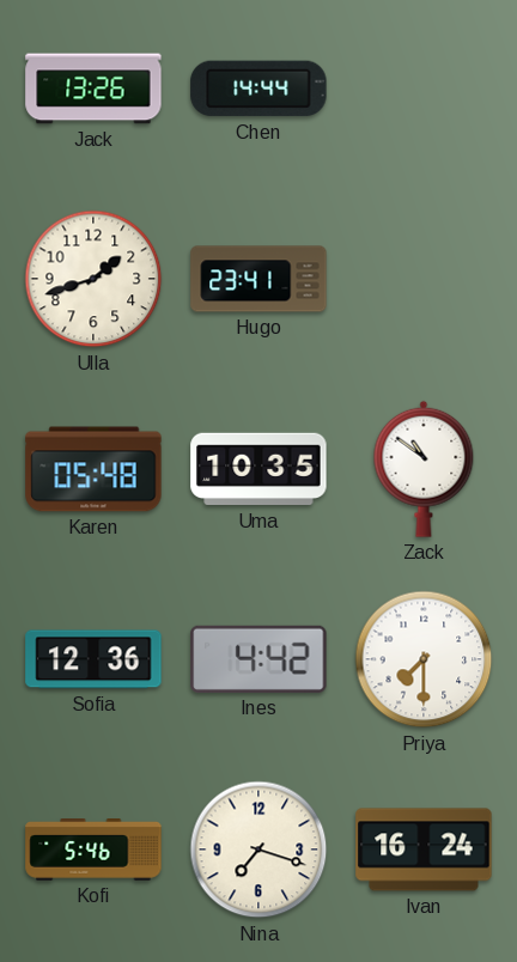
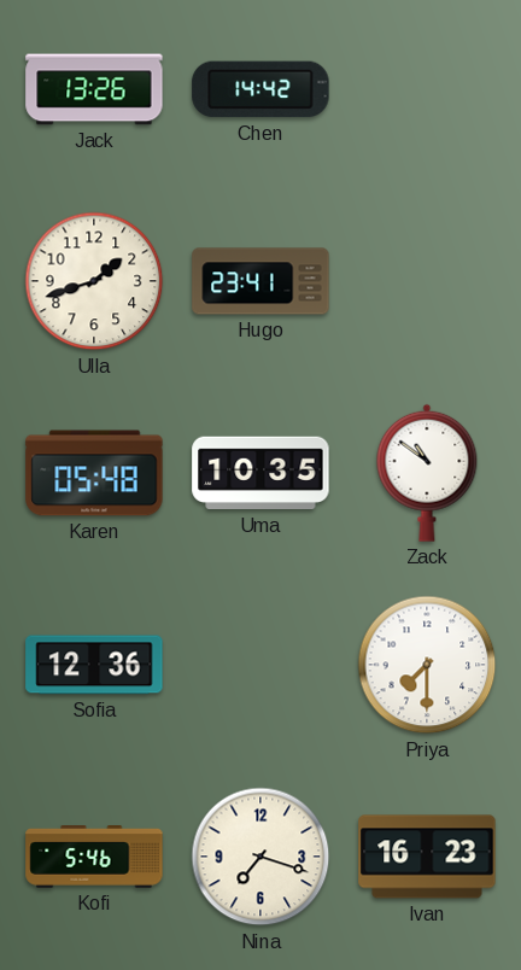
Chen: 14:44 -> 14:42
Ines: 4:42 -> none
Ivan: 16:24 -> 16:23
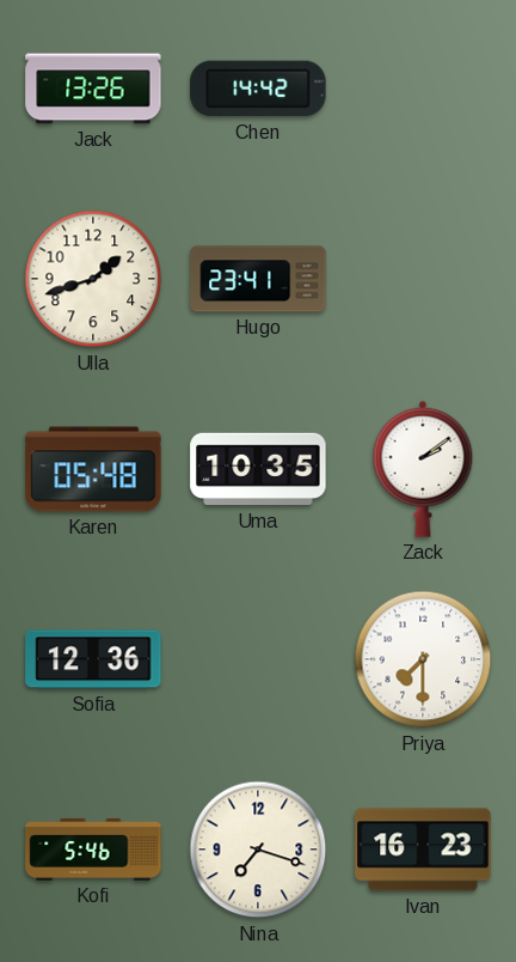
Zack: 10:51 -> 2:09
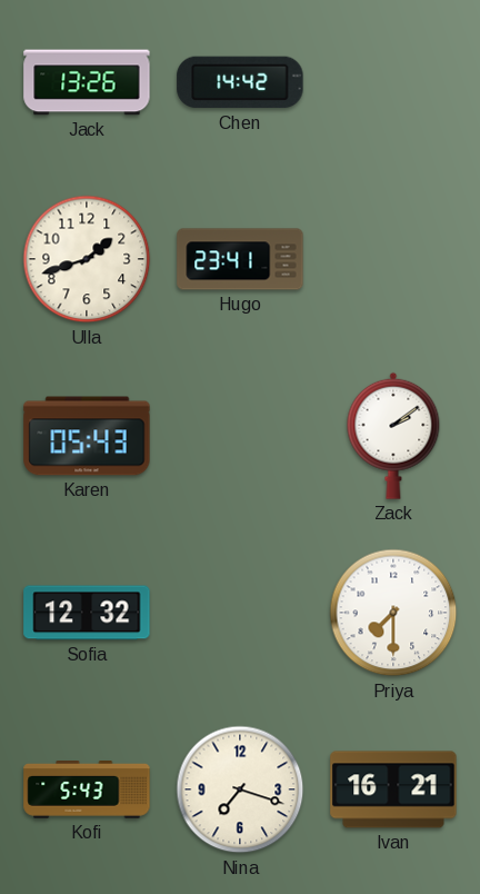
Karen: 05:48 -> 05:43
Uma: 10:35 -> none
Sofia: 12:36 -> 12:32
Kofi: 5:46 -> 5:43
Ivan: 16:23 -> 16:21
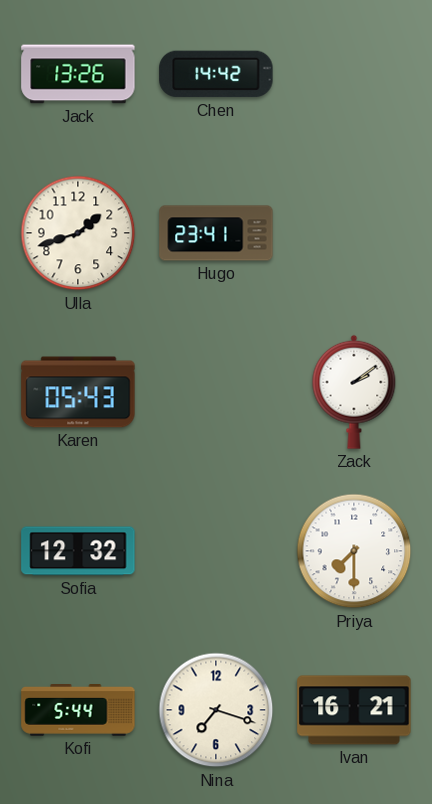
Kofi: 5:43 -> 5:44
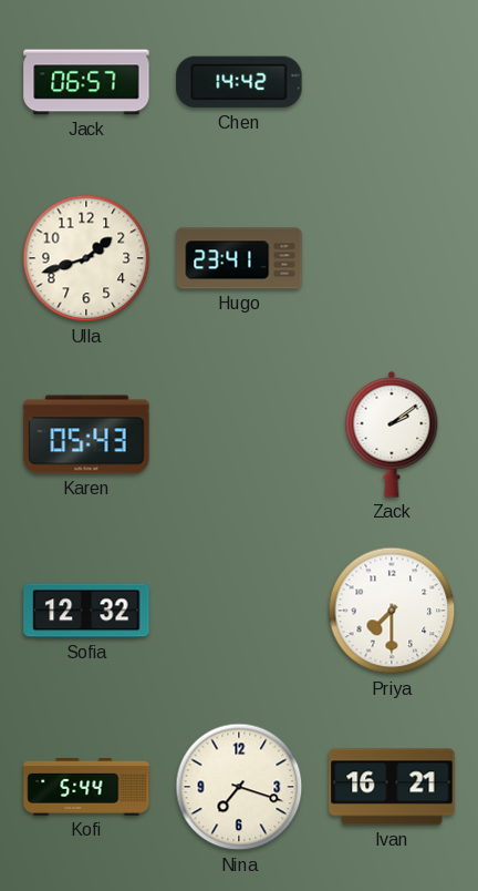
Jack: 13:26 -> 06:57
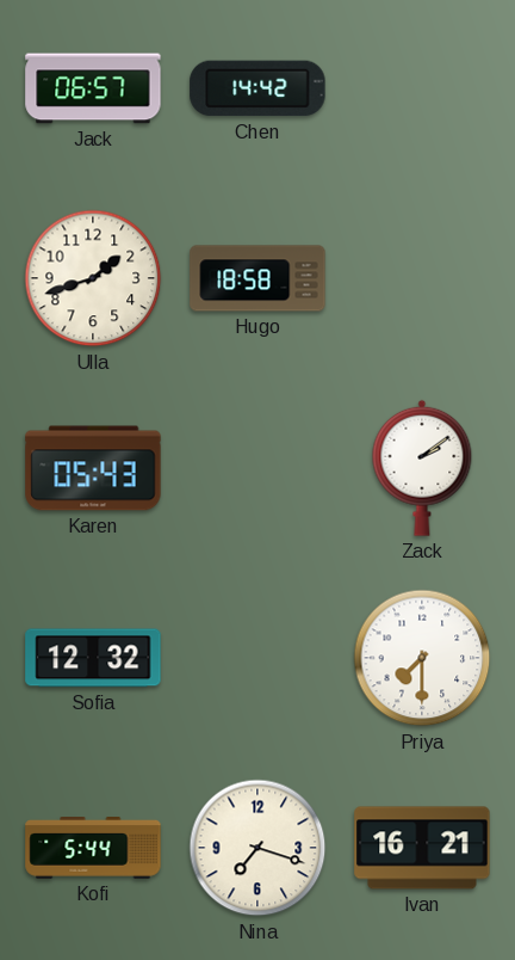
Hugo: 23:41 -> 18:58
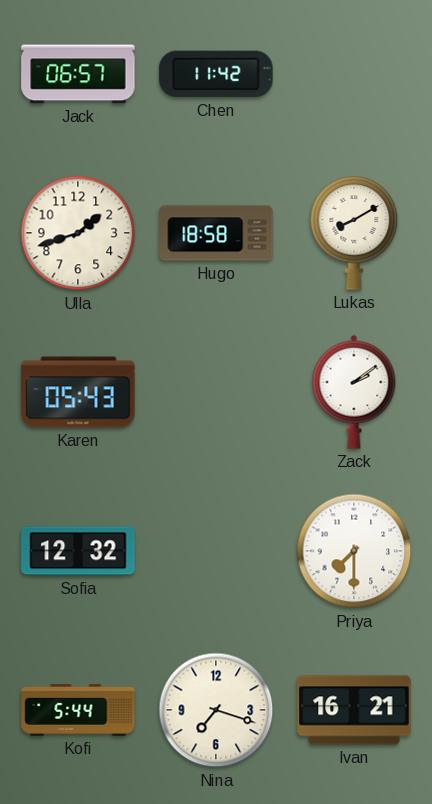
Chen: 14:42 -> 11:42
Lukas: none -> 8:10
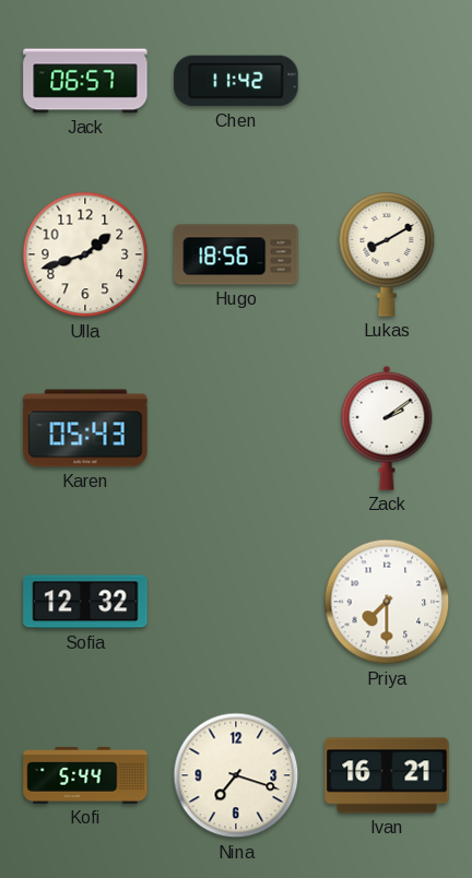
Hugo: 18:58 -> 18:56
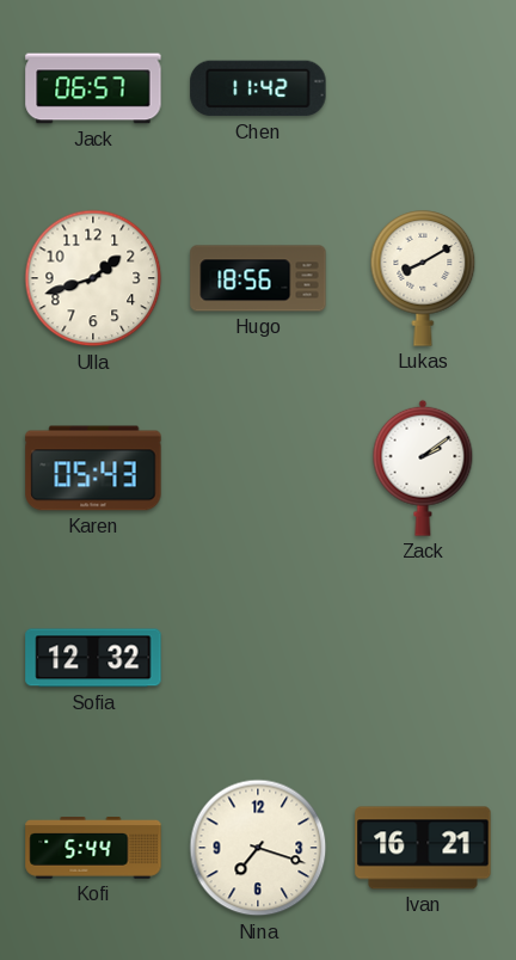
Priya: 7:30 -> none
